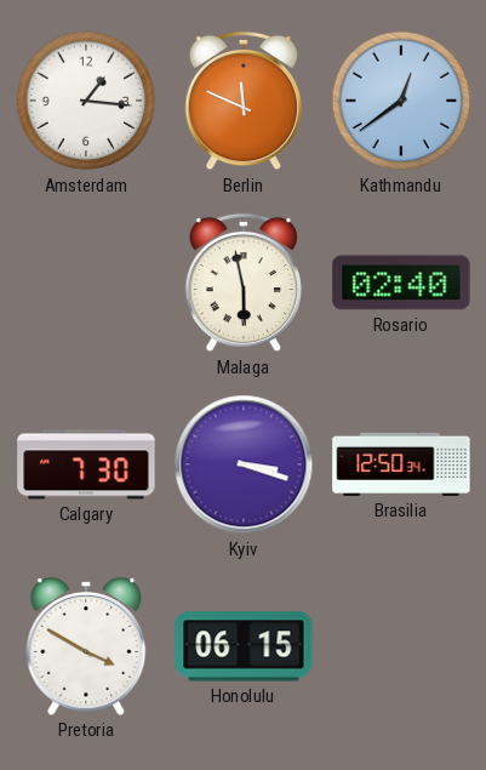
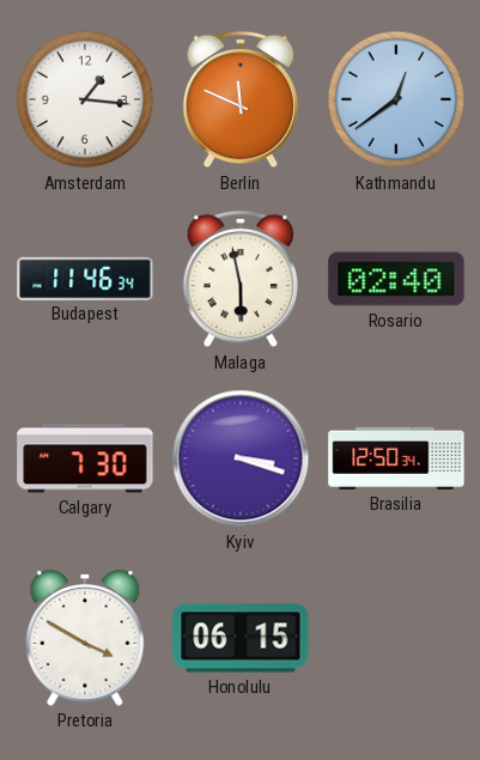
Budapest: none -> 11:46
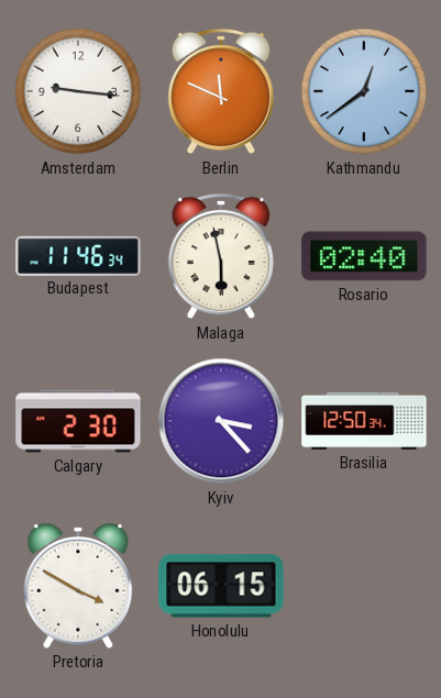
Amsterdam: 1:16 -> 9:16
Calgary: 7:30 -> 2:30
Kyiv: 3:18 -> 3:23
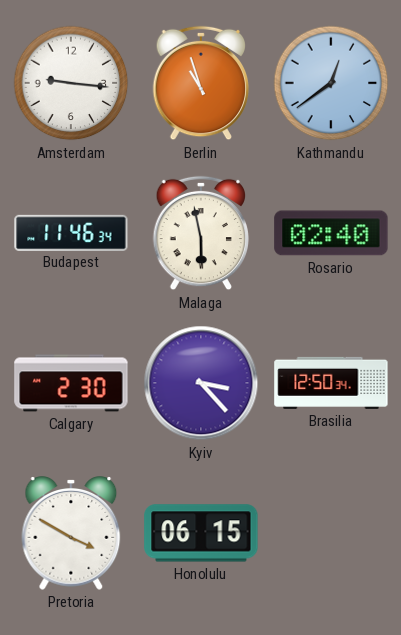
Berlin: 11:49 -> 10:57
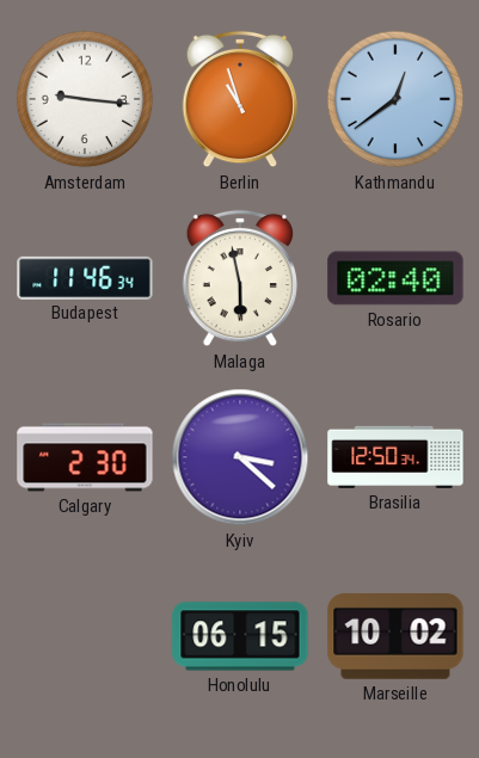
Kyiv: 3:23 -> 3:22
Pretoria: 3:50 -> none
Marseille: none -> 10:02
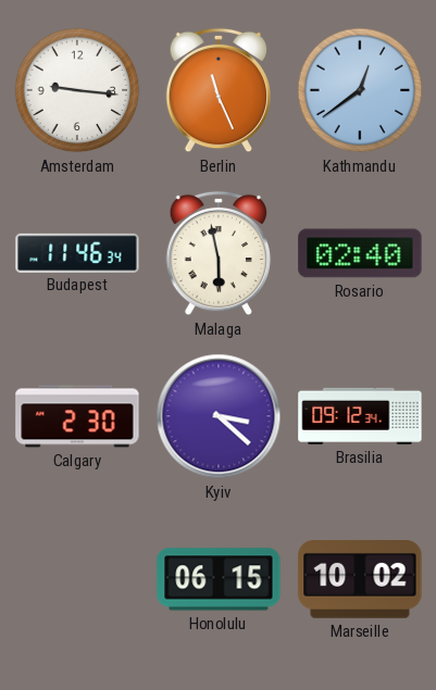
Berlin: 10:57 -> 11:26
Brasilia: 12:50 -> 09:12
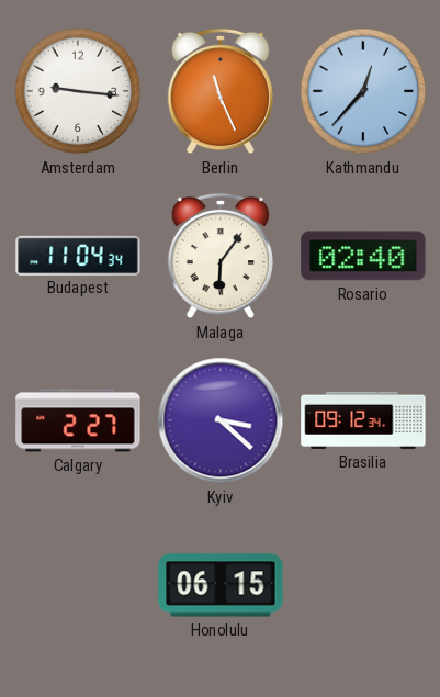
Kathmandu: 12:39 -> 12:37
Budapest: 11:46 -> 11:04
Malaga: 5:58 -> 6:06
Calgary: 2:30 -> 2:27
Marseille: 10:02 -> none
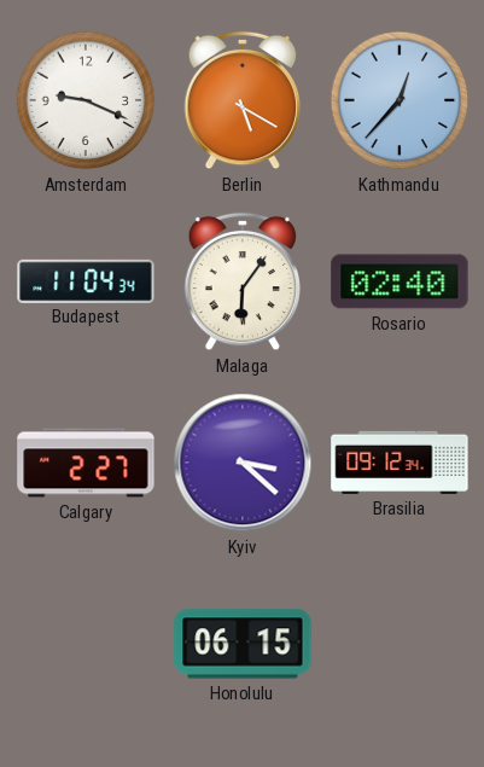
Amsterdam: 9:16 -> 9:19
Berlin: 11:26 -> 5:20
